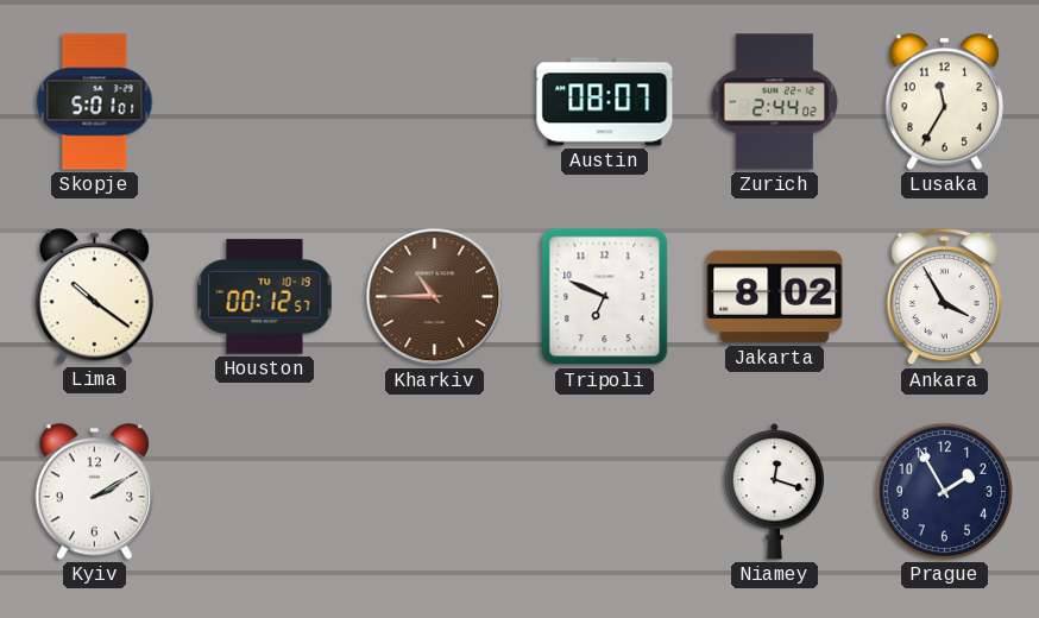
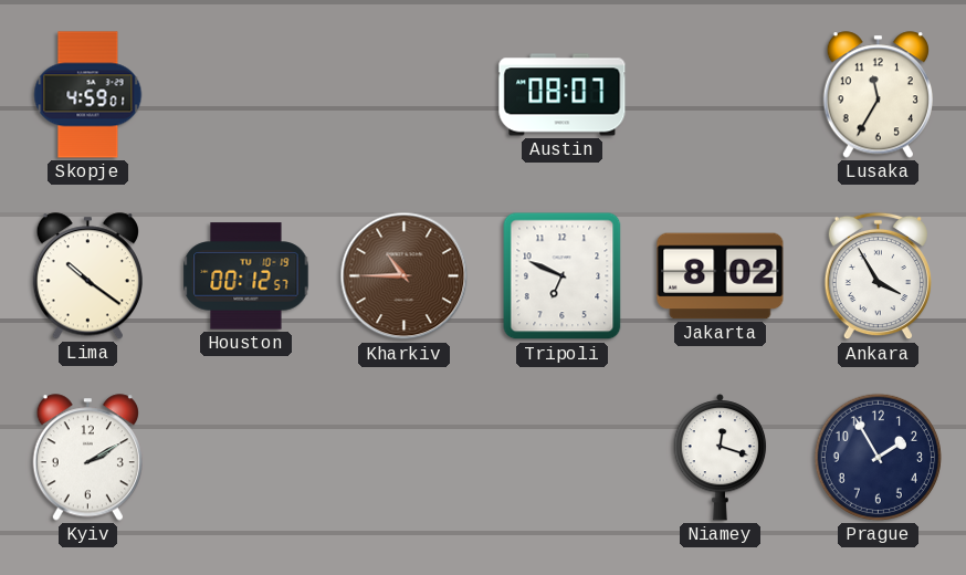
Skopje: 5:01 -> 4:59
Zurich: 2:44 -> none
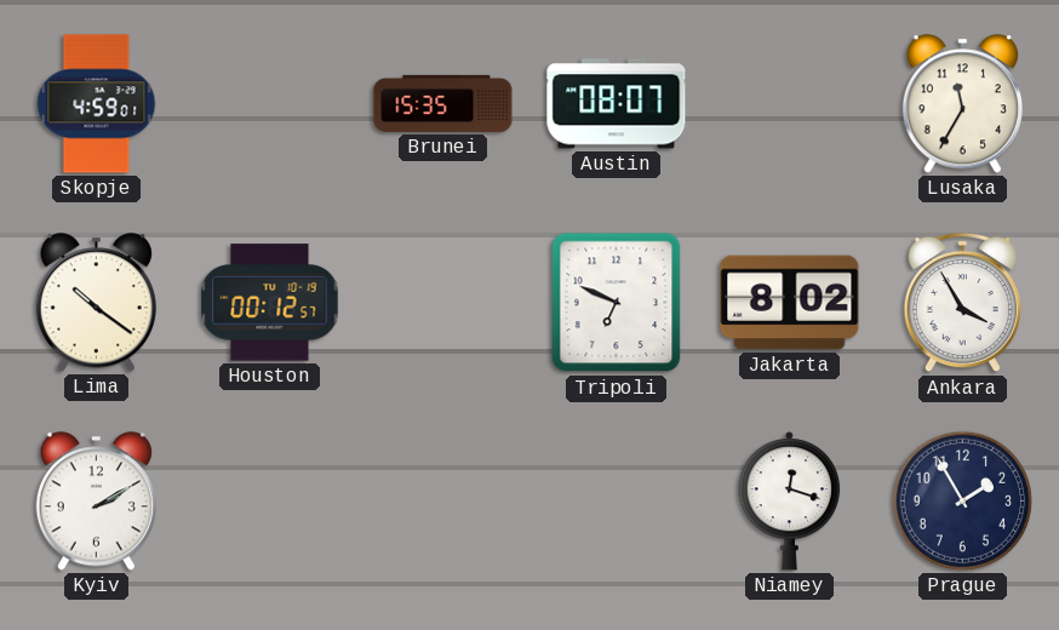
Brunei: none -> 15:35
Kharkiv: 10:45 -> none
